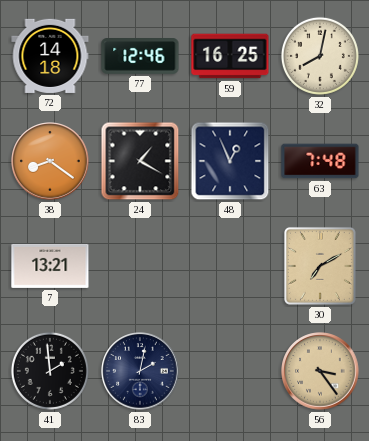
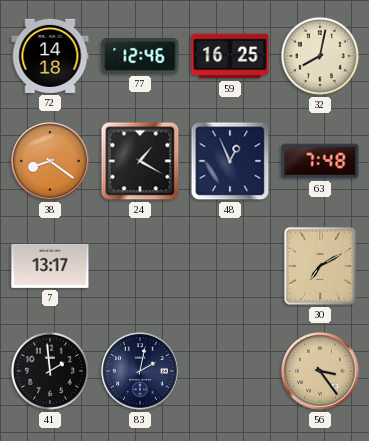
7: 13:21 -> 13:17
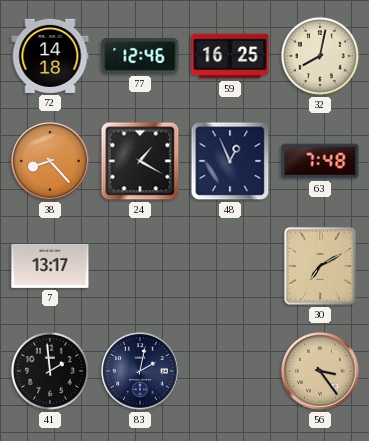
38: 8:21 -> 8:23
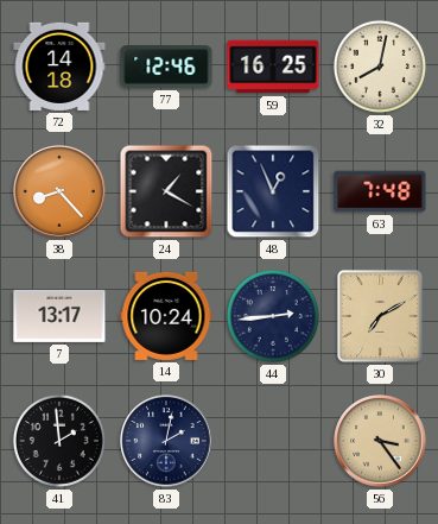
14: none -> 10:24
44: none -> 2:44
